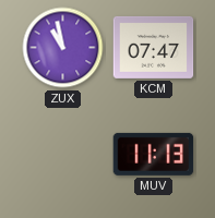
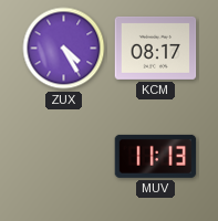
ZUX: 10:58 -> 4:25
KCM: 07:47 -> 08:17
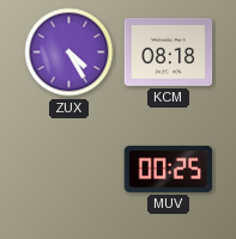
KCM: 08:17 -> 08:18
MUV: 11:13 -> 00:25
